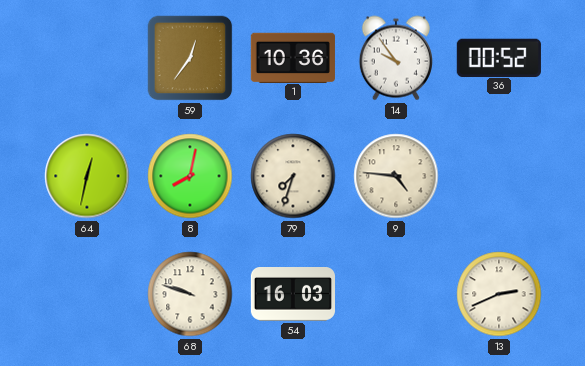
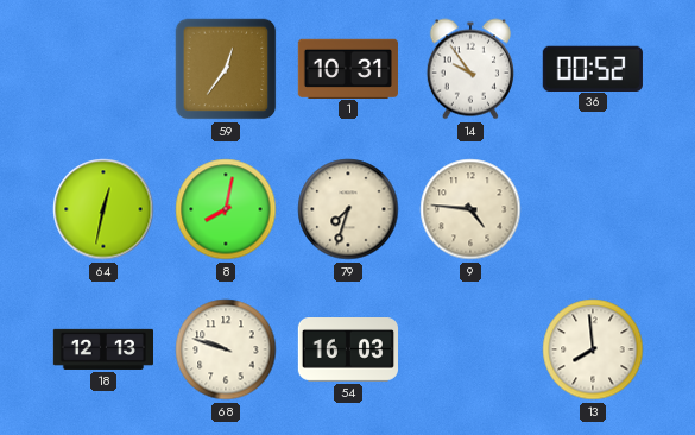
1: 10:36 -> 10:31
18: none -> 12:13
13: 2:41 -> 7:59
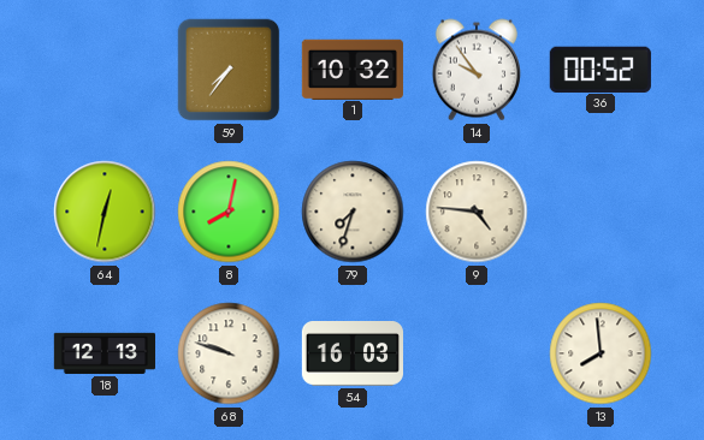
59: 12:36 -> 7:36
1: 10:31 -> 10:32
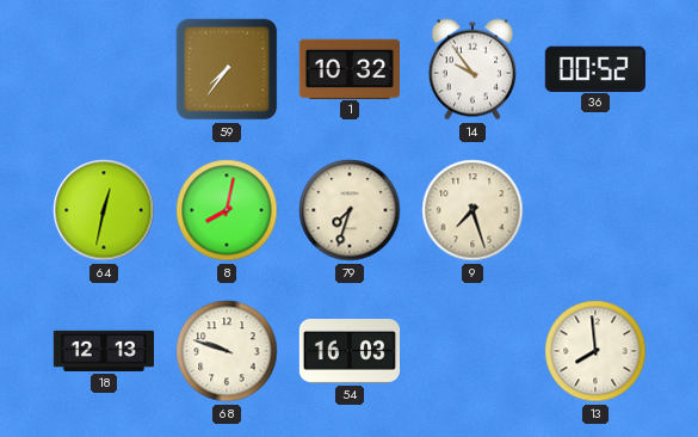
9: 4:46 -> 7:27
